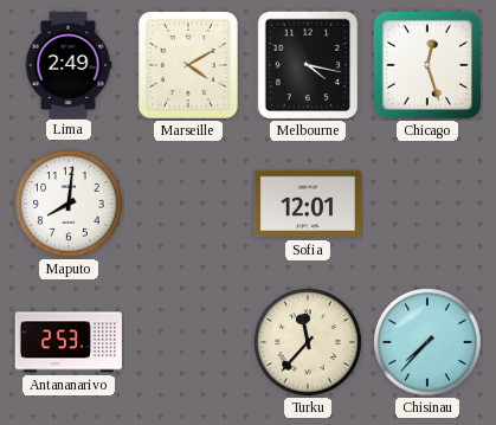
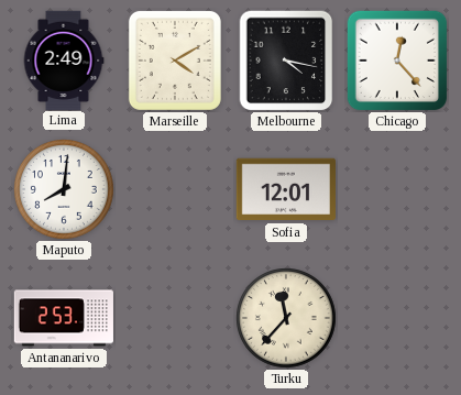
Chicago: 12:27 -> 12:23
Chisinau: 7:37 -> none
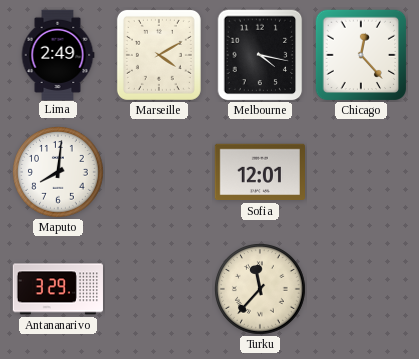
Antananarivo: 2:53 -> 3:29
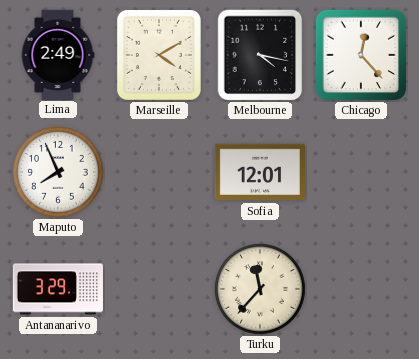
Maputo: 8:01 -> 7:56
